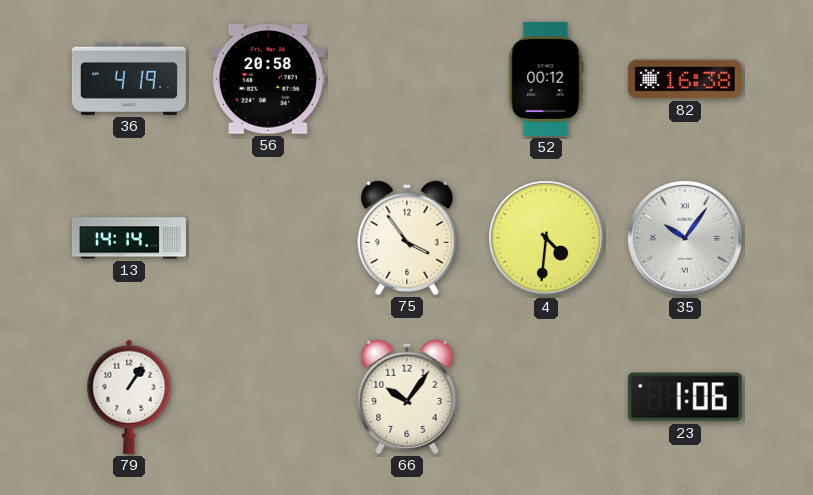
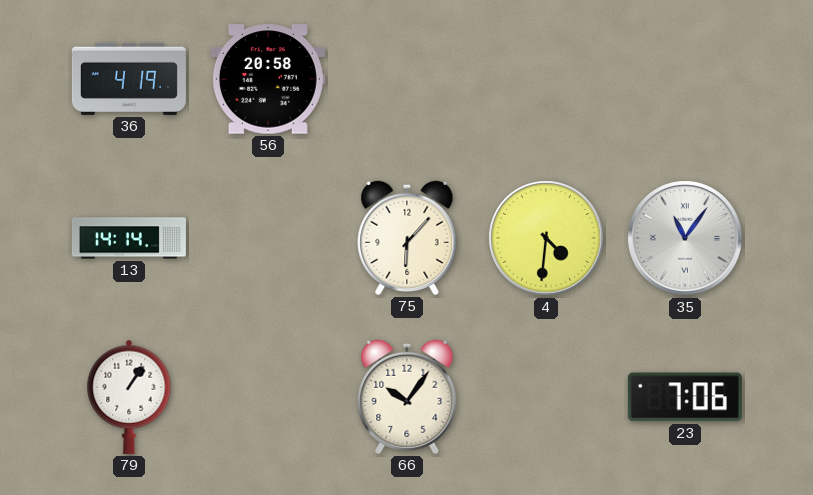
52: 00:12 -> none
82: 16:38 -> none
75: 3:54 -> 6:07
35: 10:06 -> 11:06
23: 1:06 -> 7:06
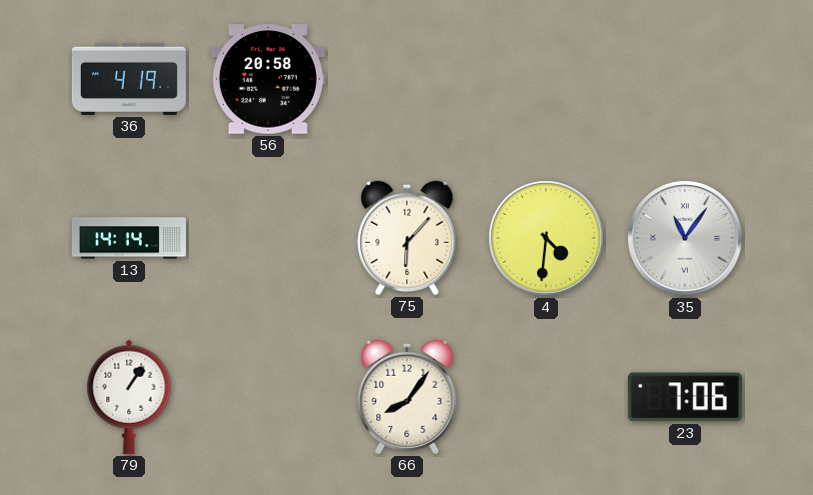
66: 10:06 -> 8:06
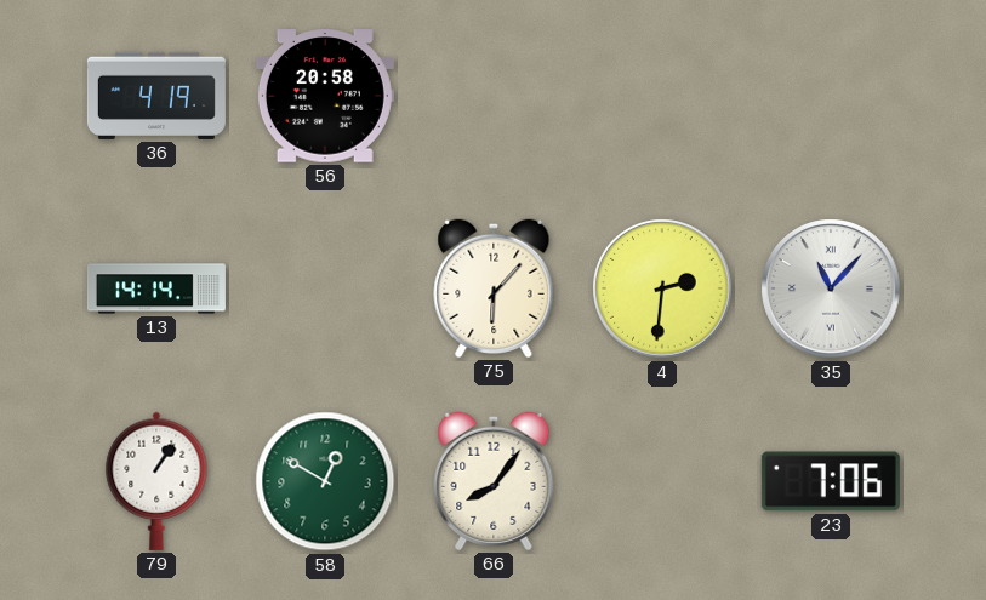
4: 4:31 -> 2:31
35: 11:06 -> 11:07
58: none -> 12:50
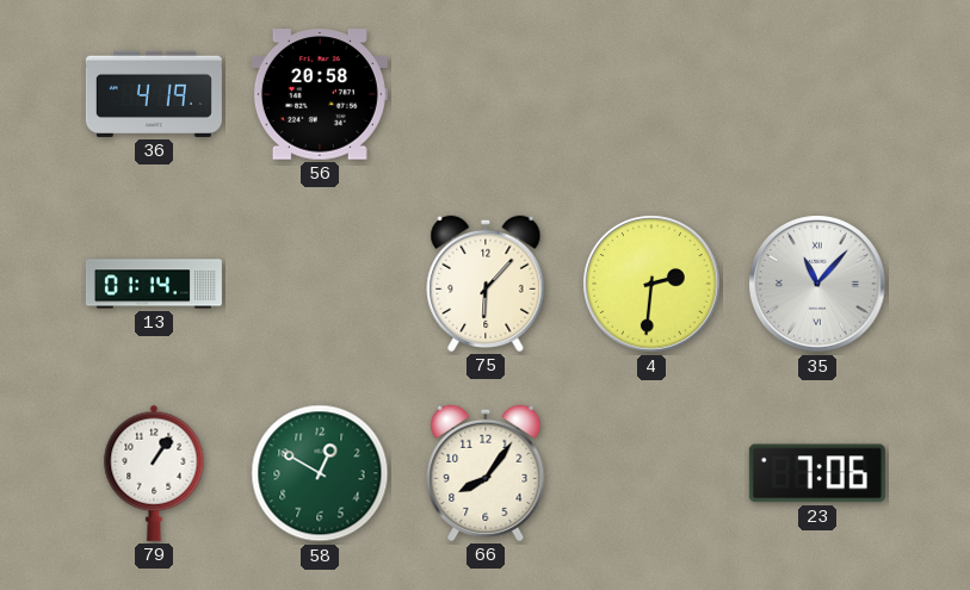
13: 14:14 -> 01:14
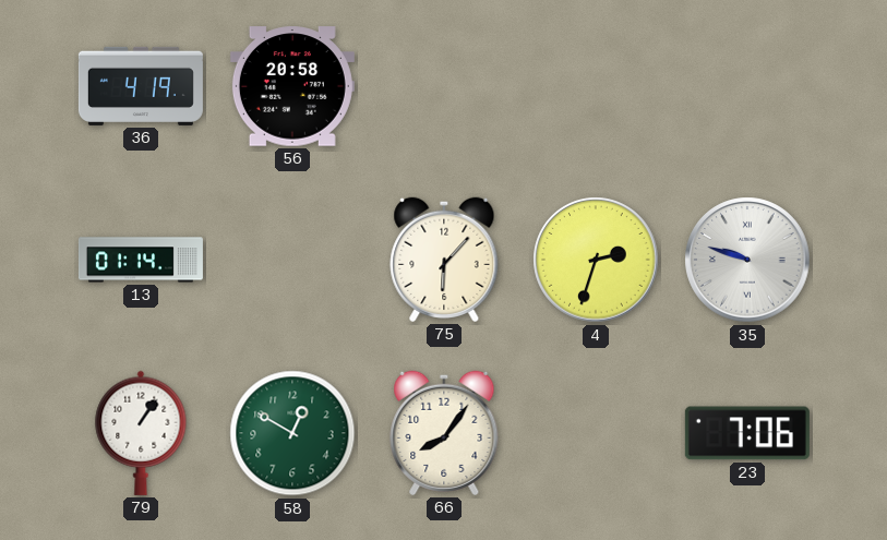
4: 2:31 -> 2:33
35: 11:07 -> 9:48
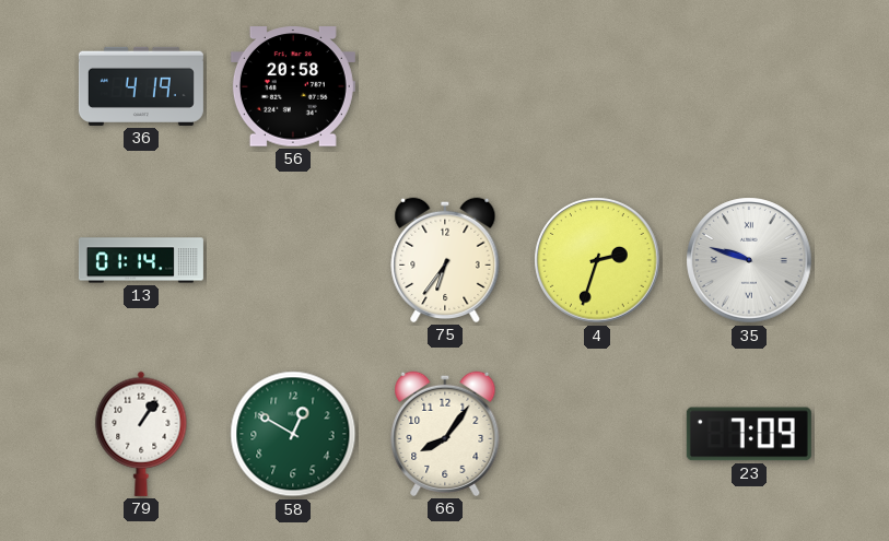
75: 6:07 -> 6:36
23: 7:06 -> 7:09
